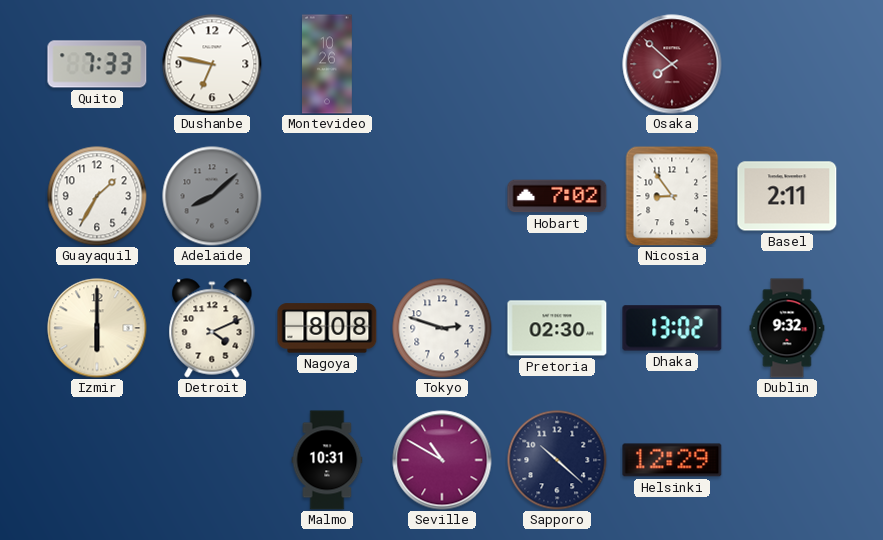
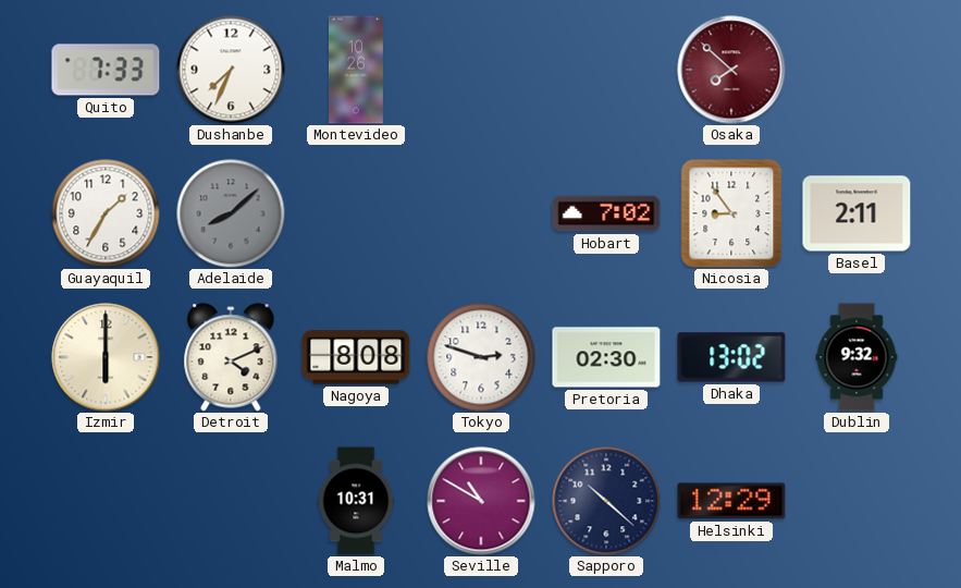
Dushanbe: 6:47 -> 7:34
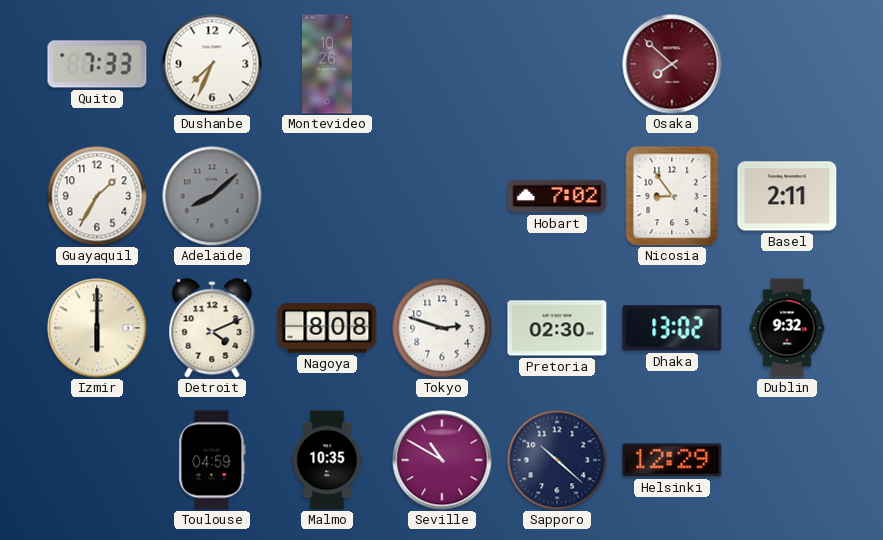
Toulouse: none -> 04:59
Malmo: 10:31 -> 10:35
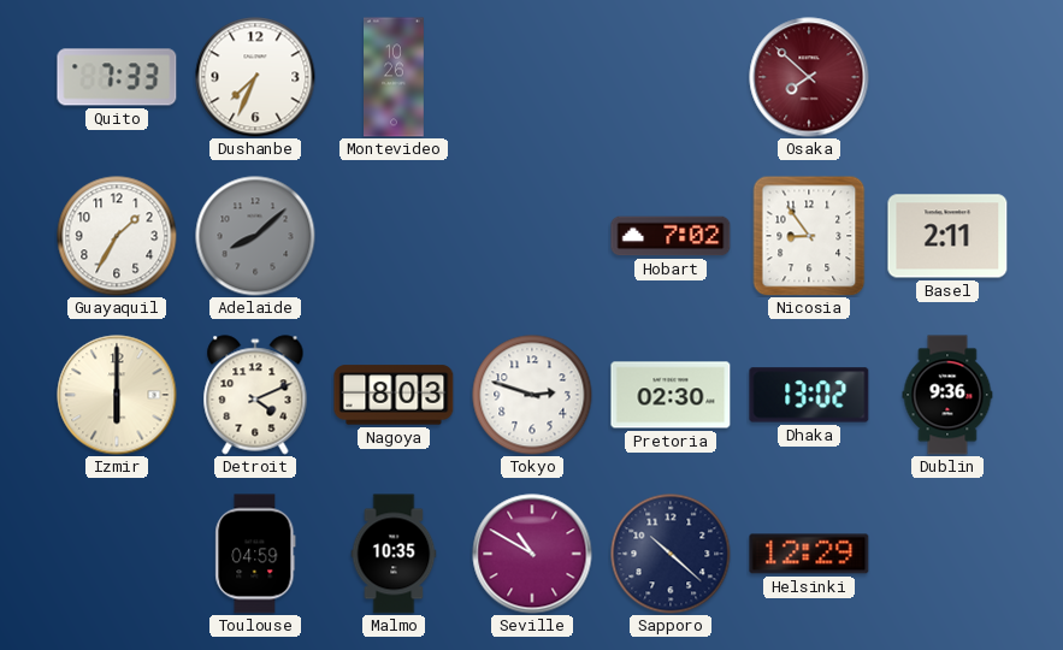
Nagoya: 8:08 -> 8:03
Dublin: 9:32 -> 9:36
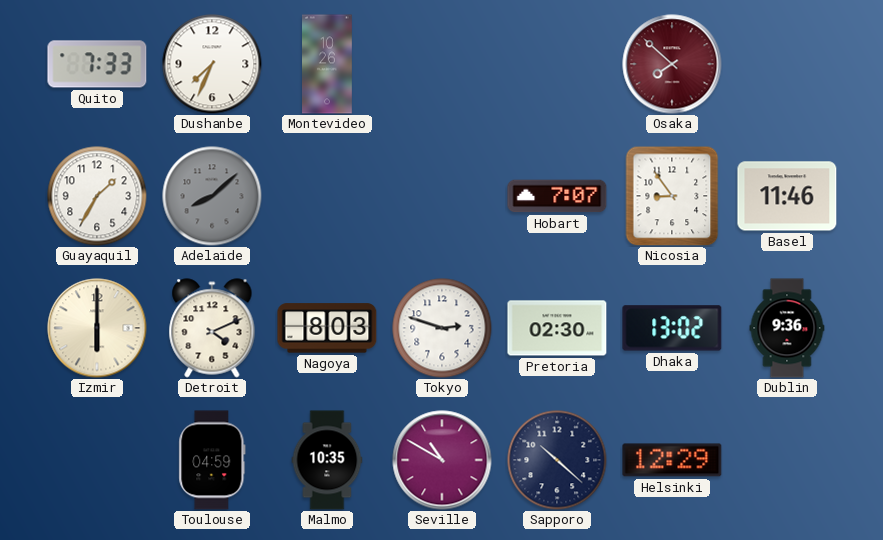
Hobart: 7:02 -> 7:07
Basel: 2:11 -> 11:46
